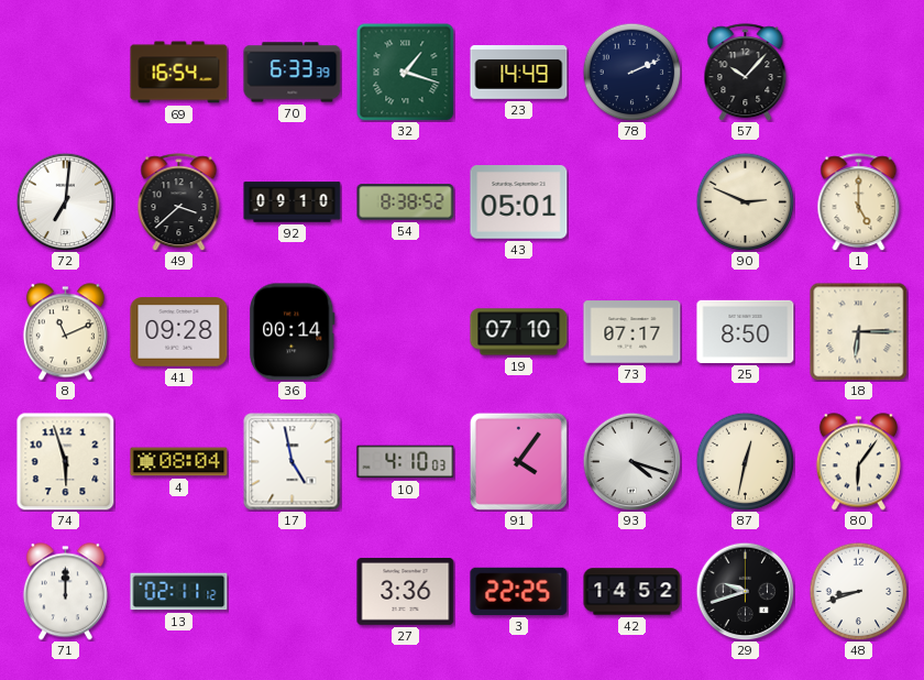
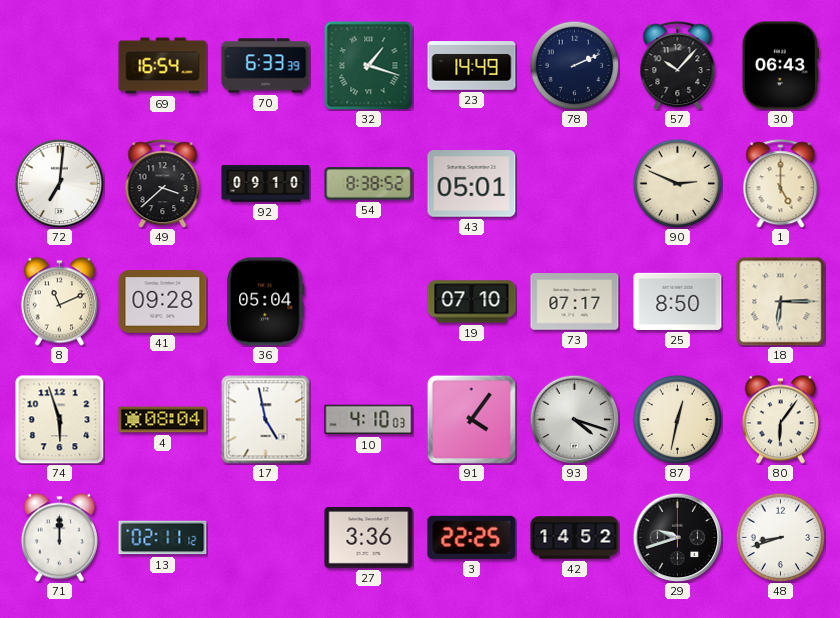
30: none -> 06:43
36: 00:14 -> 05:04
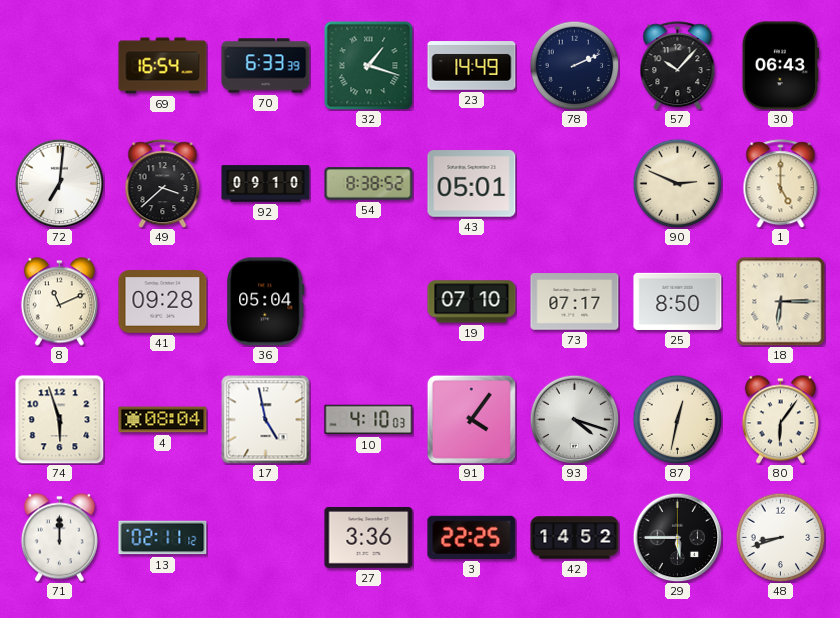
29: 9:42 -> 5:45
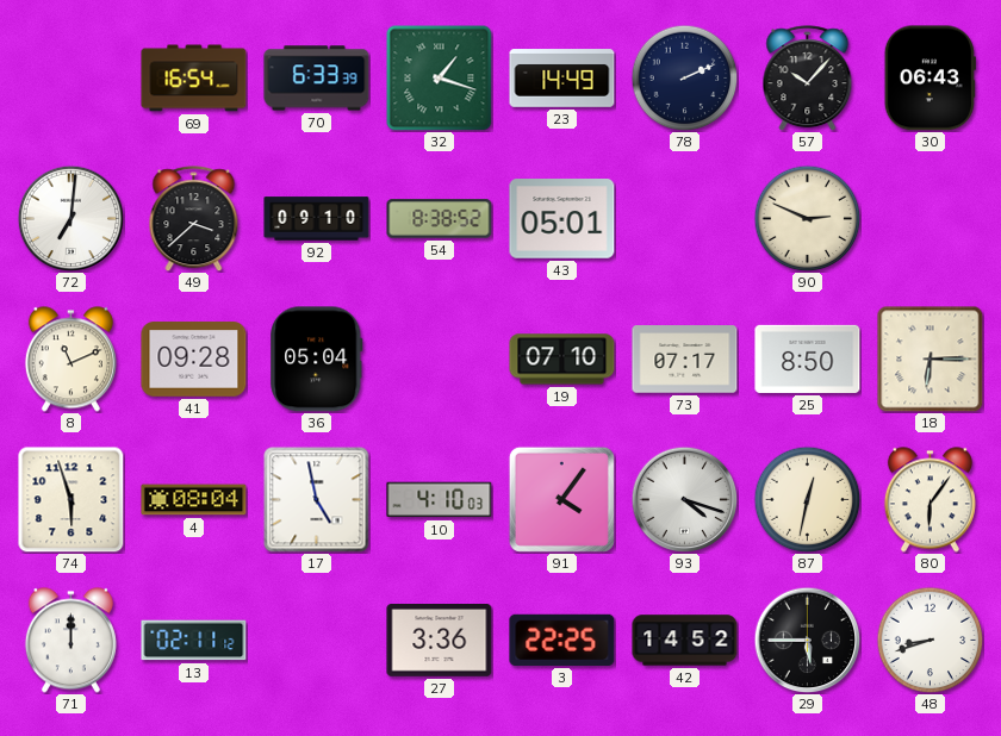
1: 5:00 -> none
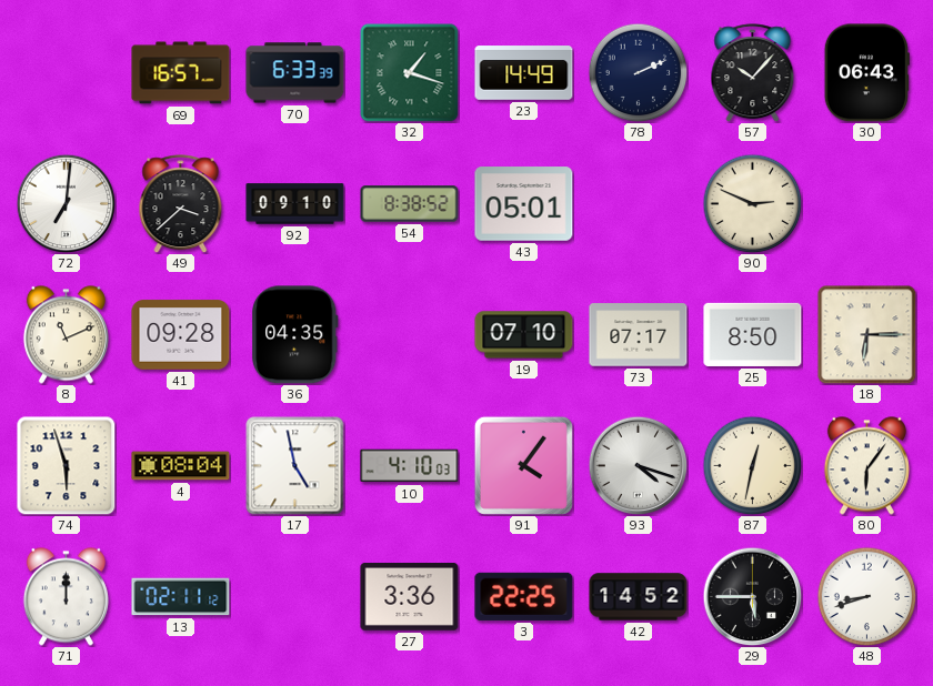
69: 16:54 -> 16:57
36: 05:04 -> 04:35
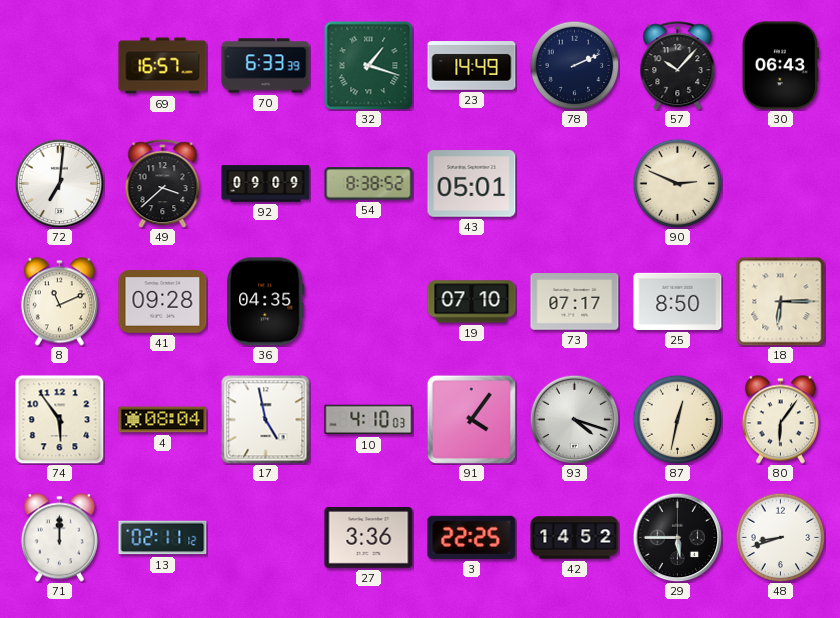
92: 09:10 -> 09:09
74: 5:57 -> 5:54
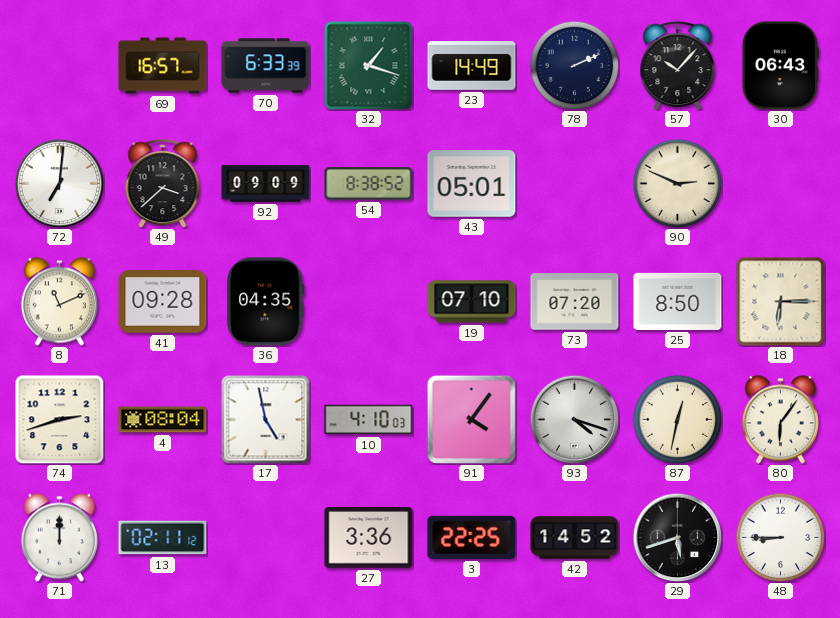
73: 07:17 -> 07:20
74: 5:54 -> 2:42
29: 5:45 -> 5:42
48: 8:42 -> 8:45
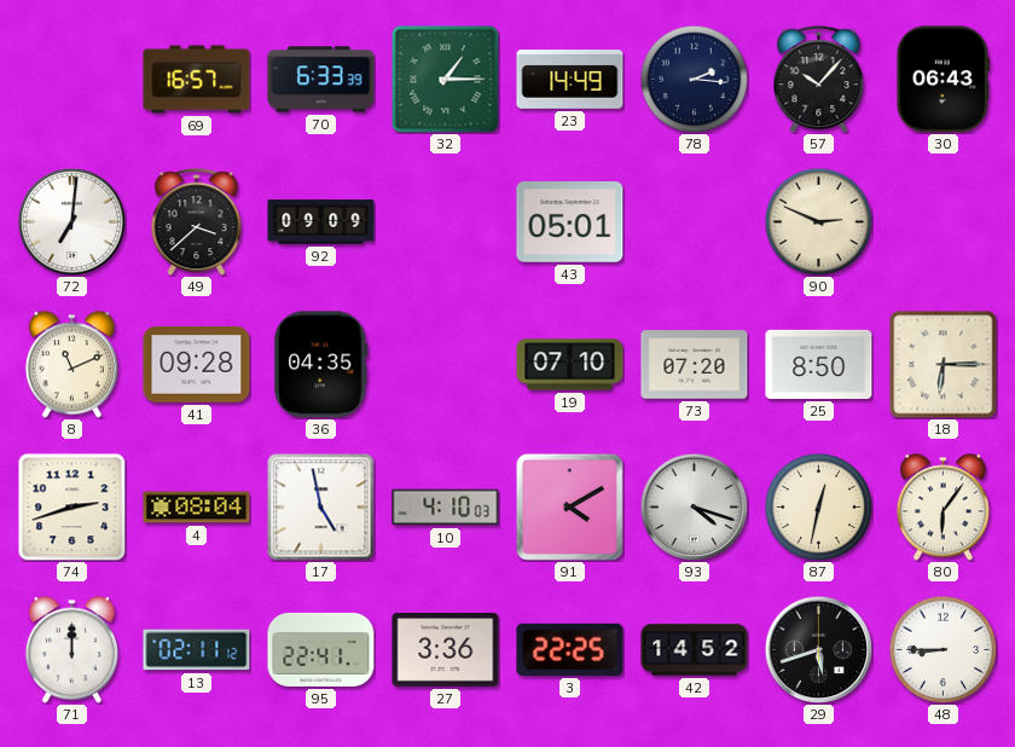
32: 1:18 -> 1:15
78: 2:11 -> 2:16
54: 8:38 -> none
91: 4:06 -> 4:10
95: none -> 22:41
